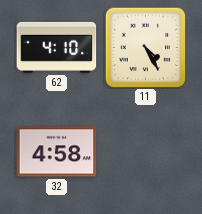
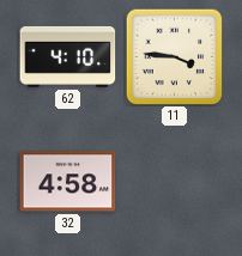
11: 4:25 -> 3:46
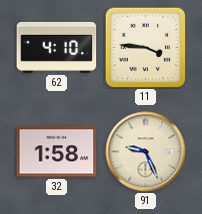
32: 4:58 -> 1:58
91: none -> 9:26
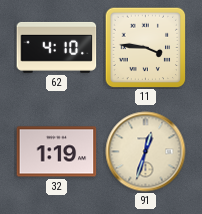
32: 1:58 -> 1:19
91: 9:26 -> 12:33
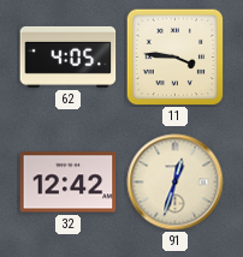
62: 4:10 -> 4:05
32: 1:19 -> 12:42
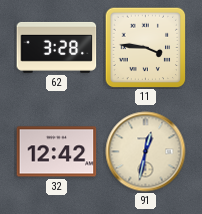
62: 4:05 -> 3:28
91: 12:33 -> 12:32
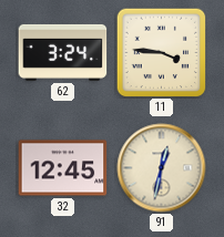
62: 3:28 -> 3:24
32: 12:42 -> 12:45
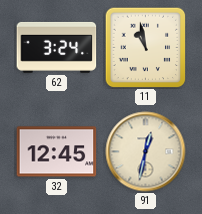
11: 3:46 -> 10:58
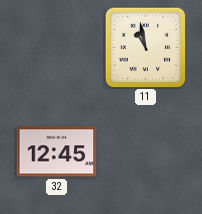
62: 3:24 -> none
91: 12:32 -> none
